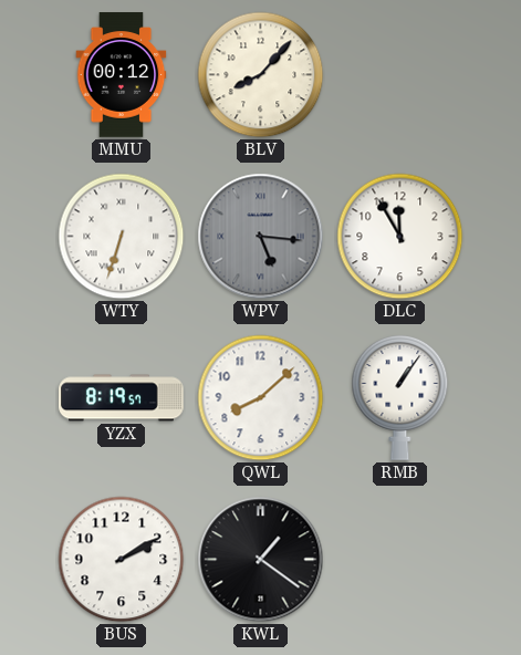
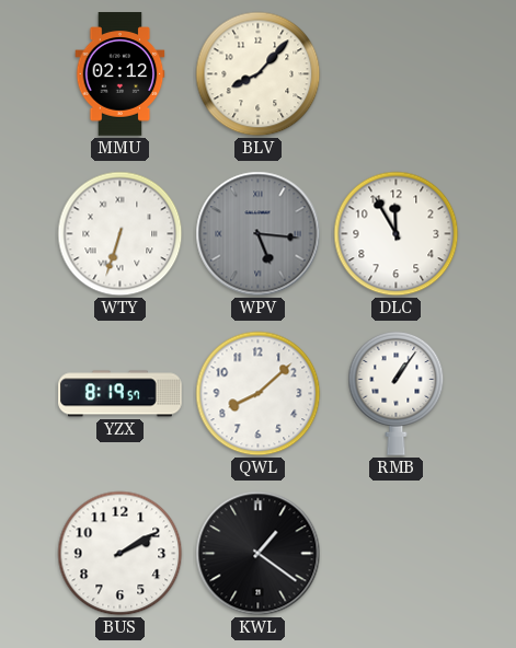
MMU: 00:12 -> 02:12
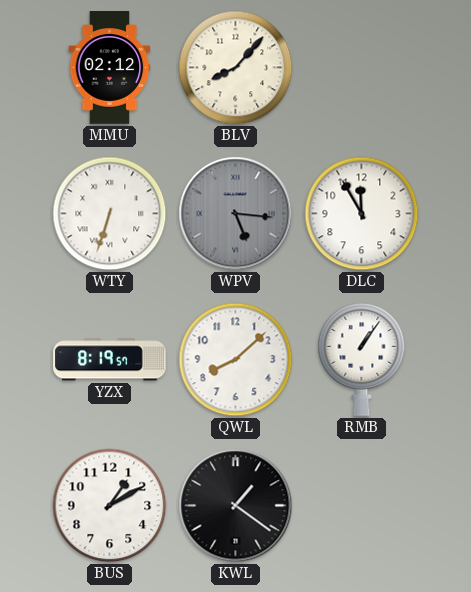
BUS: 2:10 -> 1:10
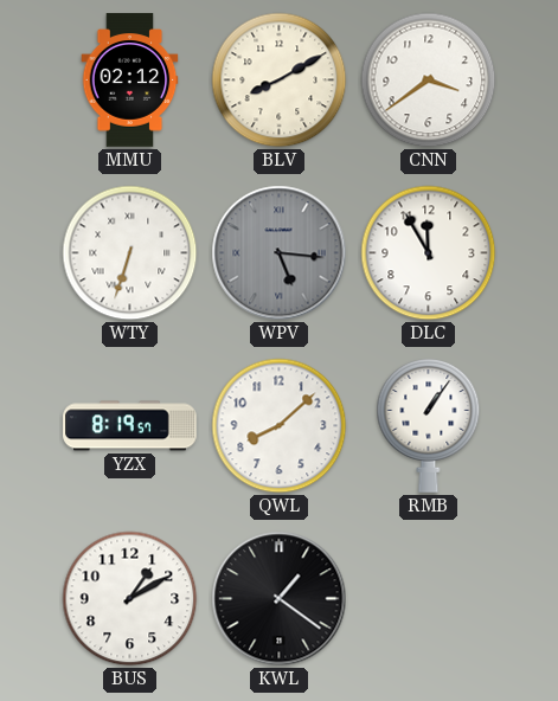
BLV: 8:07 -> 8:10
CNN: none -> 3:39
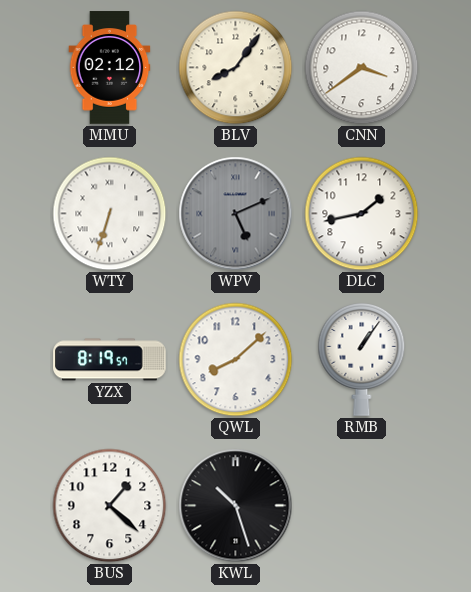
BLV: 8:10 -> 8:06
WPV: 5:16 -> 5:11
DLC: 11:55 -> 1:43
BUS: 1:10 -> 1:22
KWL: 1:21 -> 10:27
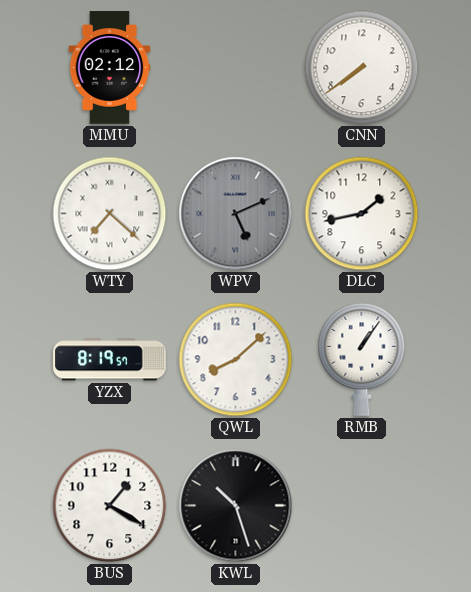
BLV: 8:06 -> none
CNN: 3:39 -> 7:39
WTY: 6:33 -> 7:22
BUS: 1:22 -> 1:20
